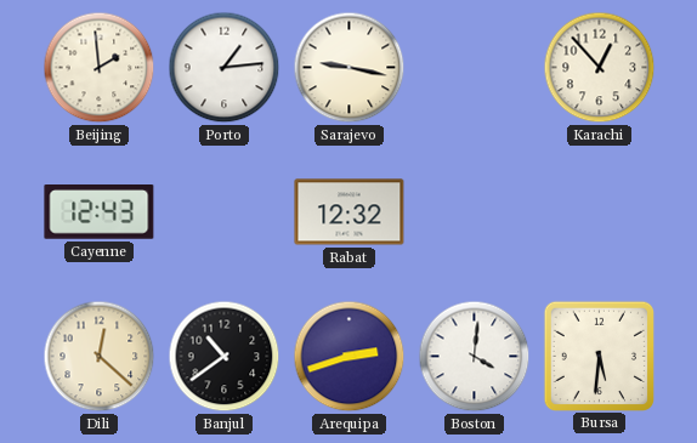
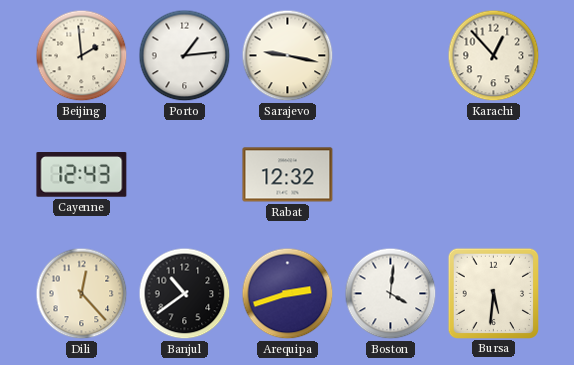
Dili: 12:22 -> 12:23
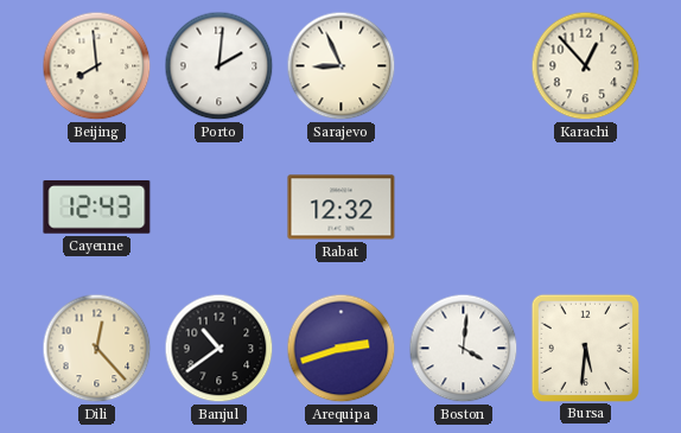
Beijing: 1:59 -> 7:59
Porto: 1:14 -> 2:01
Sarajevo: 9:17 -> 8:56
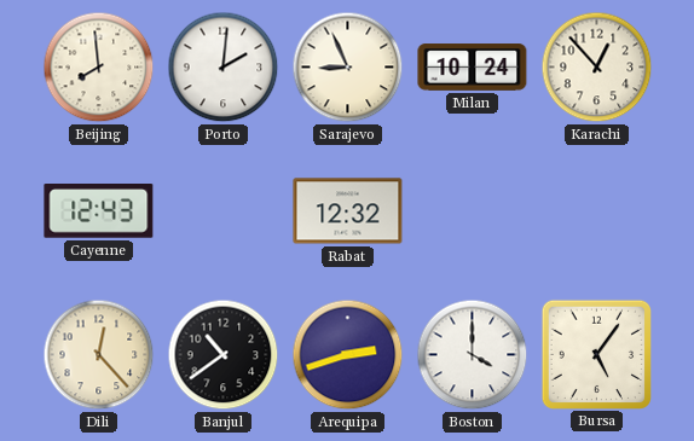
Milan: none -> 10:24
Boston: 4:01 -> 4:00
Bursa: 5:31 -> 5:06
